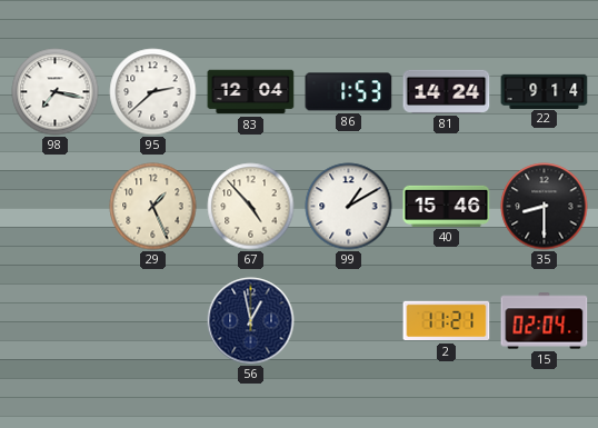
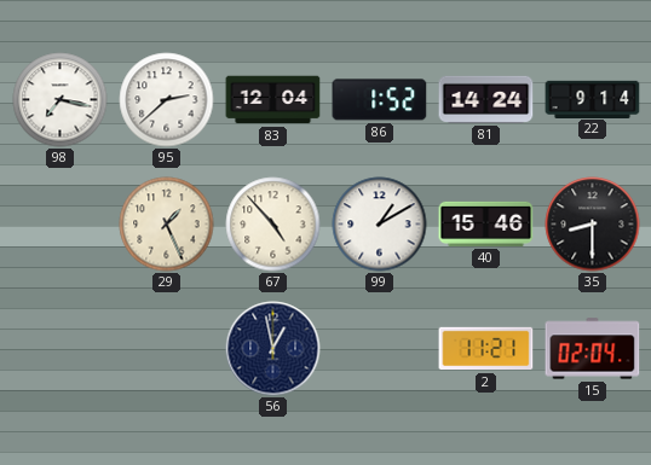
86: 1:53 -> 1:52
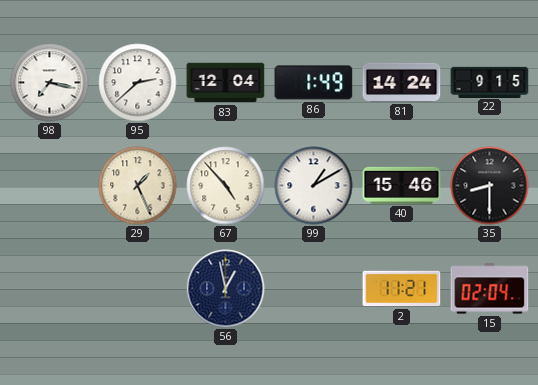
86: 1:52 -> 1:49
22: 9:14 -> 9:15
